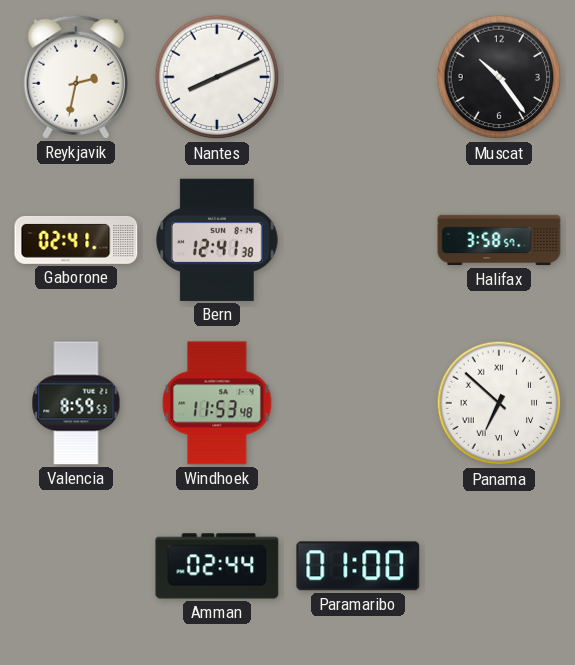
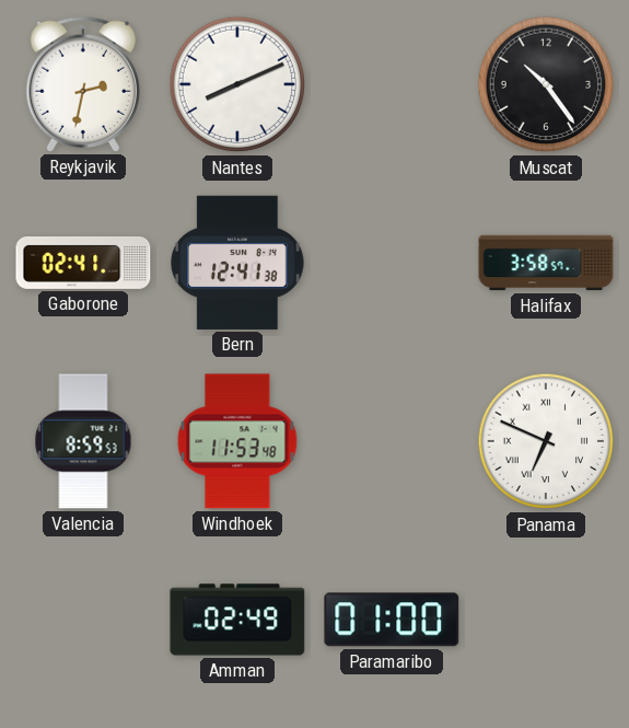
Panama: 6:52 -> 6:49
Amman: 02:44 -> 02:49
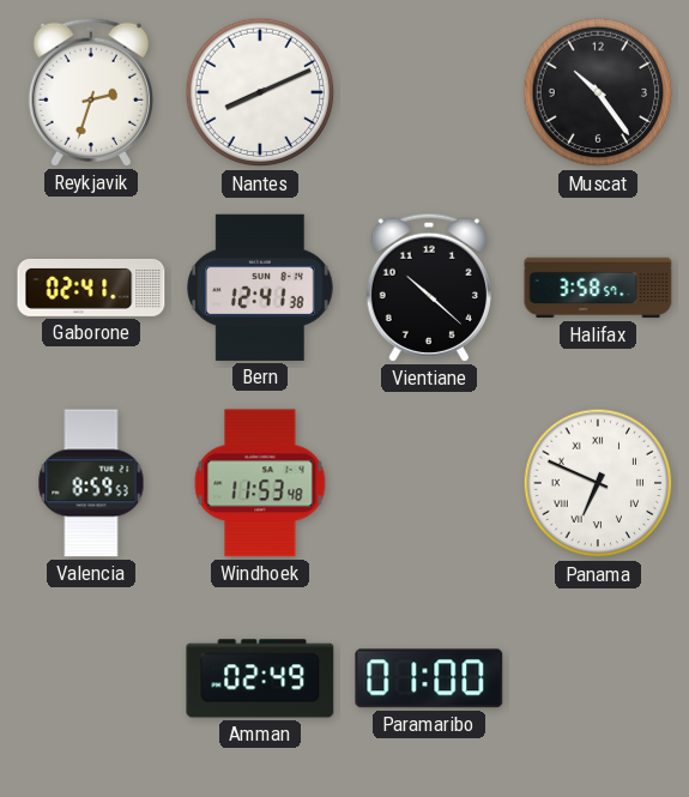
Reykjavik: 2:32 -> 2:33
Vientiane: none -> 10:22
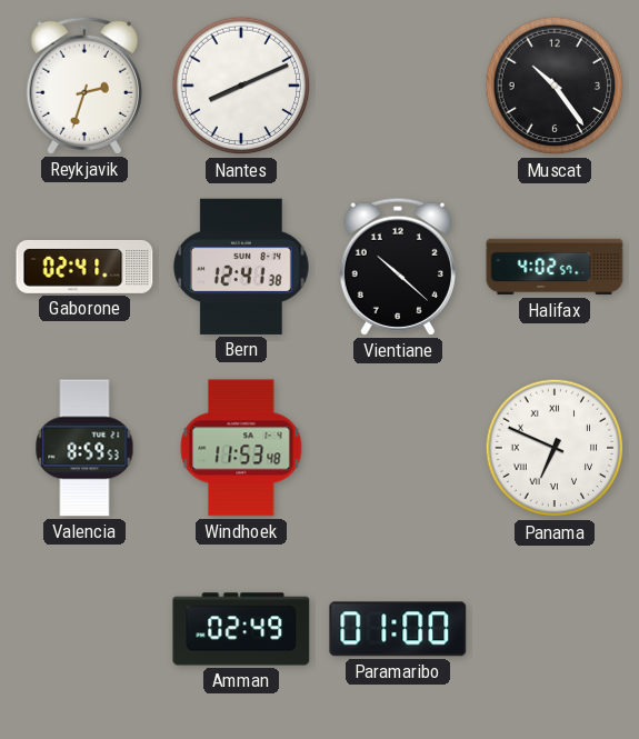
Halifax: 3:58 -> 4:02
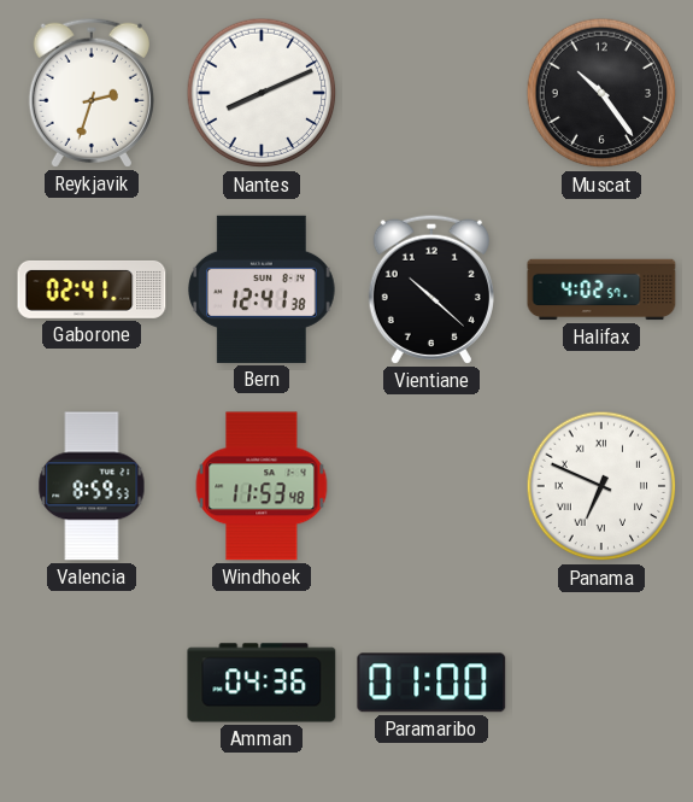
Amman: 02:49 -> 04:36
